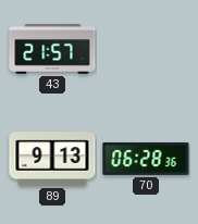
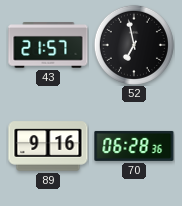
52: none -> 6:58
89: 9:13 -> 9:16
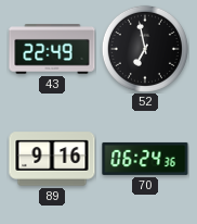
43: 21:57 -> 22:49
70: 06:28 -> 06:24
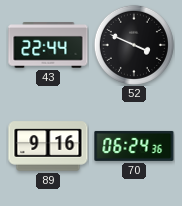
43: 22:49 -> 22:44
52: 6:58 -> 3:49
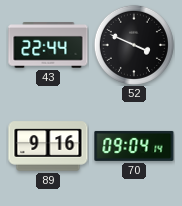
70: 06:24 -> 09:04
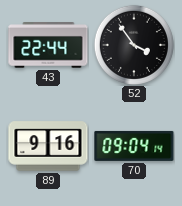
52: 3:49 -> 3:54
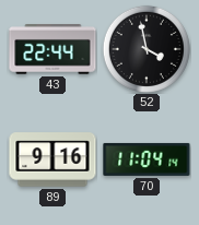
52: 3:54 -> 3:58
70: 09:04 -> 11:04
